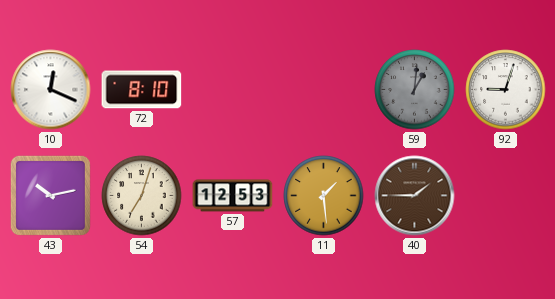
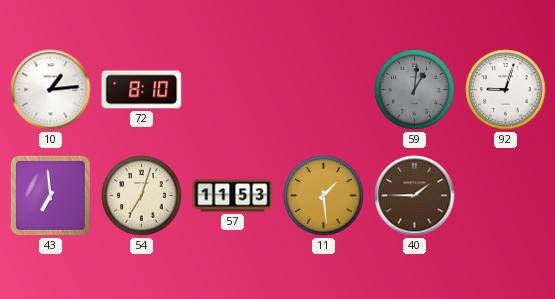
10: 12:19 -> 1:14
43: 10:13 -> 6:59
57: 12:53 -> 11:53
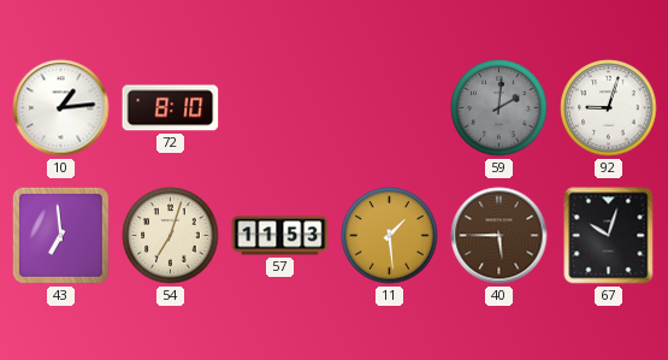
59: 1:01 -> 2:01
40: 1:45 -> 5:45
67: none -> 10:03
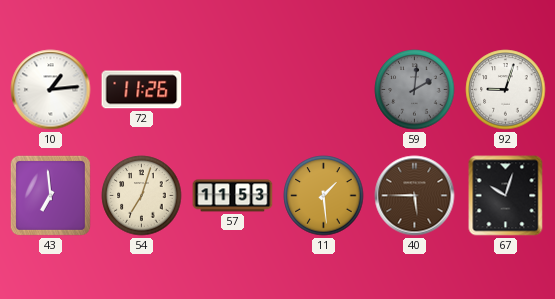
72: 8:10 -> 11:26
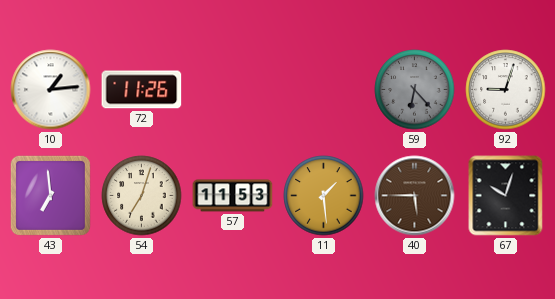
59: 2:01 -> 6:23
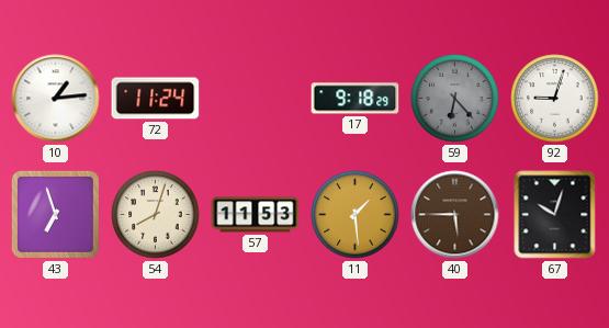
72: 11:26 -> 11:24
17: none -> 9:18
43: 6:59 -> 6:57
54: 7:03 -> 8:03
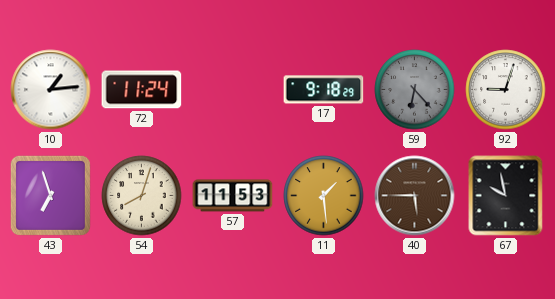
67: 10:03 -> 9:58
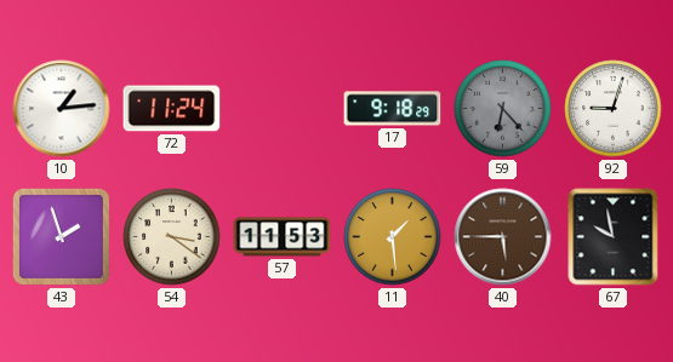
43: 6:57 -> 1:57
54: 8:03 -> 3:21
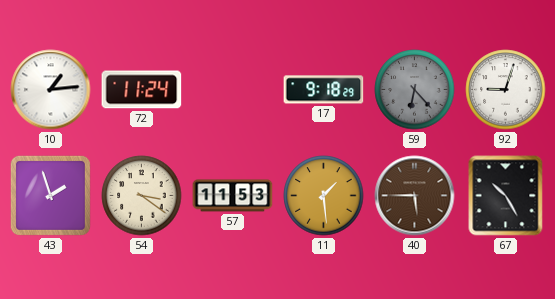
67: 9:58 -> 10:25
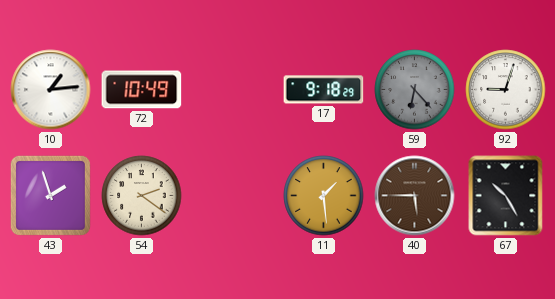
72: 11:24 -> 10:49
54: 3:21 -> 2:21
57: 11:53 -> none
